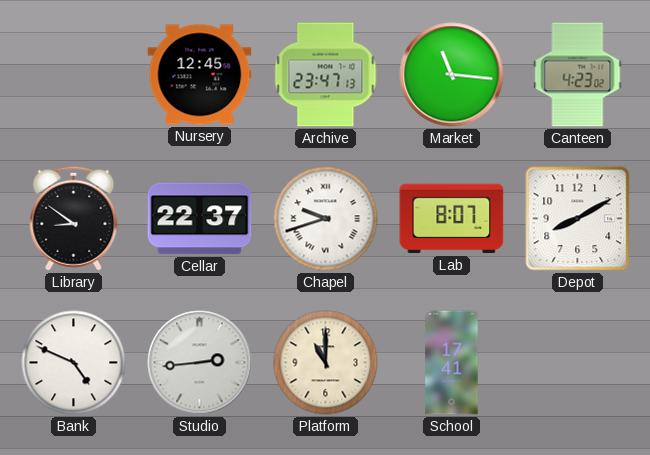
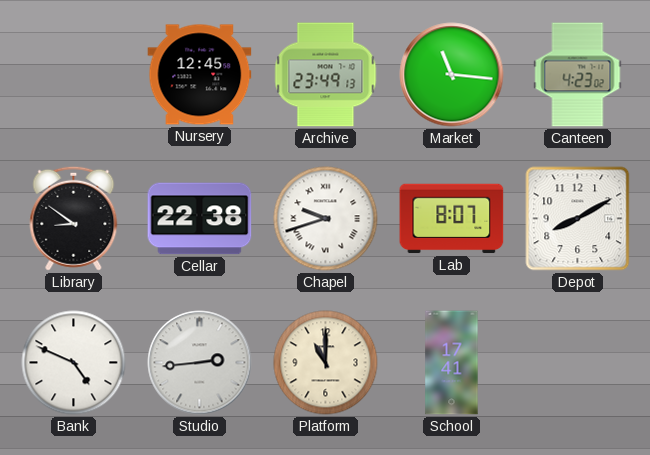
Archive: 23:47 -> 23:49
Cellar: 22:37 -> 22:38
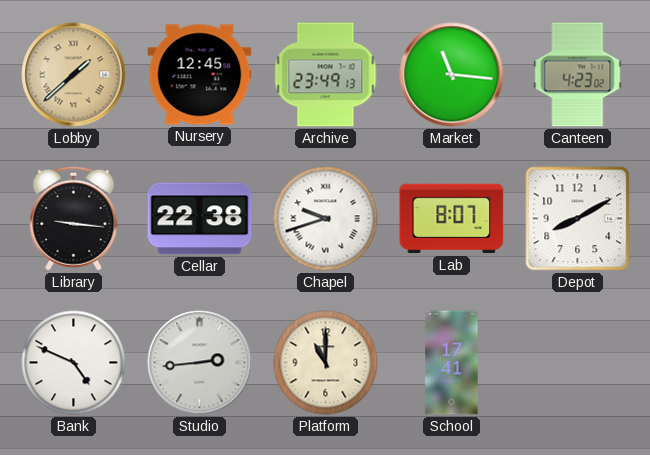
Lobby: none -> 1:38
Library: 8:51 -> 9:16
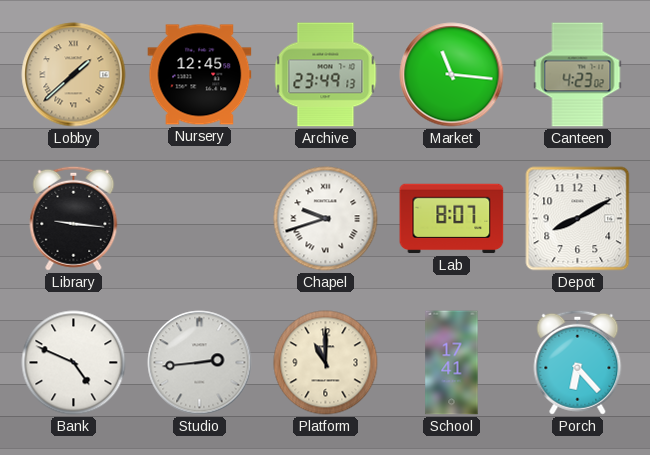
Cellar: 22:38 -> none
Porch: none -> 6:23
